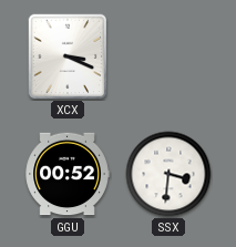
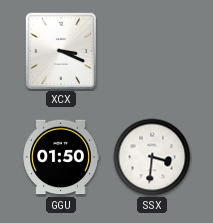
GGU: 00:52 -> 01:50
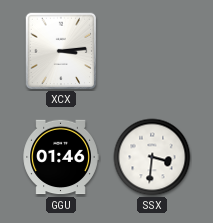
XCX: 3:19 -> 3:14
GGU: 01:50 -> 01:46
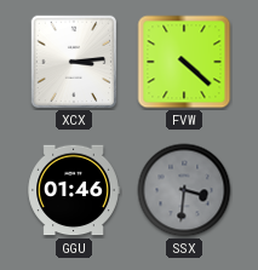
FVW: none -> 4:22
SSX dial: white -> grey
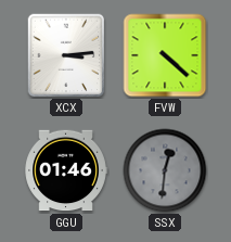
SSX: 3:31 -> 12:31
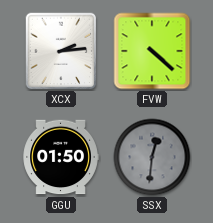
XCX: 3:14 -> 2:14
GGU: 01:46 -> 01:50
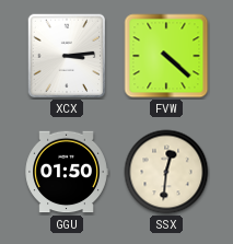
XCX: 2:14 -> 3:14
SSX dial: grey -> cream
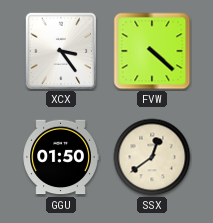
XCX: 3:14 -> 3:24
SSX: 12:31 -> 12:39
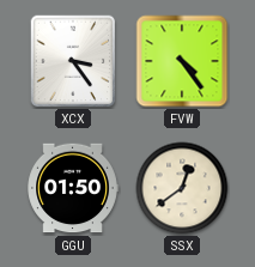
FVW: 4:22 -> 4:24
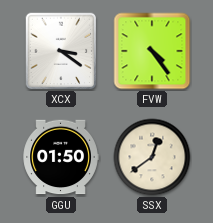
XCX: 3:24 -> 3:21
